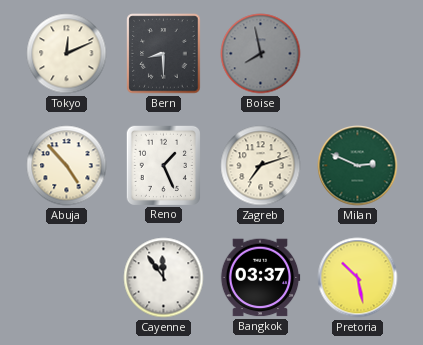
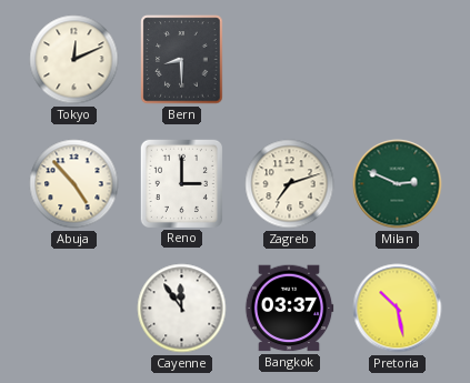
Boise: 7:58 -> none
Reno: 1:26 -> 3:00
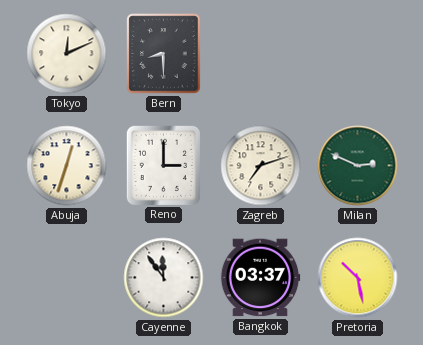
Abuja: 4:53 -> 12:33
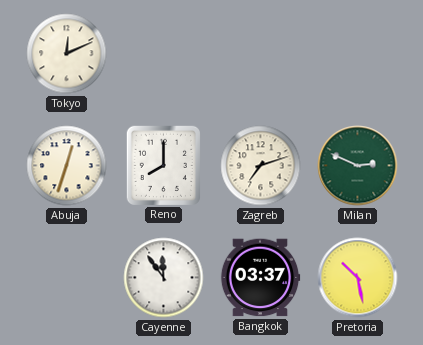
Bern: 8:30 -> none
Reno: 3:00 -> 8:00
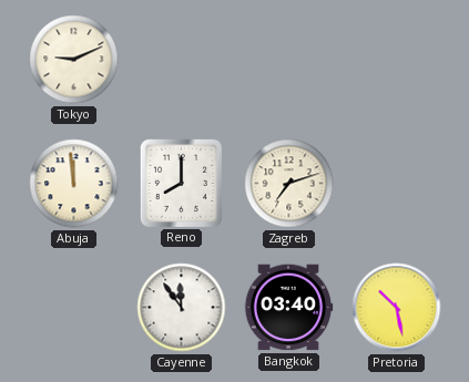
Tokyo: 12:11 -> 9:11
Abuja: 12:33 -> 11:59
Milan: 2:49 -> none
Bangkok: 03:37 -> 03:40
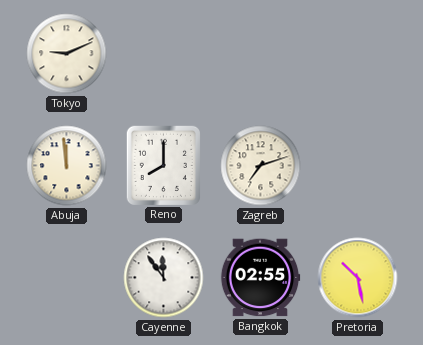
Bangkok: 03:40 -> 02:55
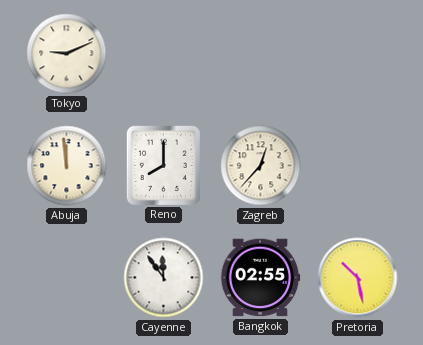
Zagreb: 7:12 -> 12:37
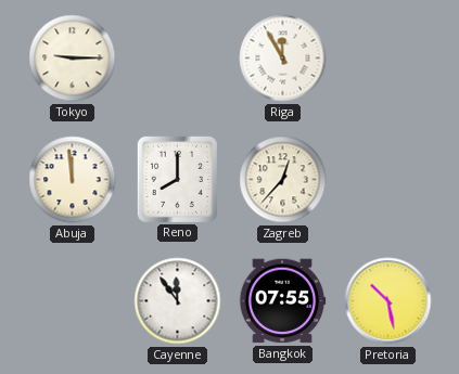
Tokyo: 9:11 -> 9:15
Riga: none -> 11:55
Bangkok: 02:55 -> 07:55
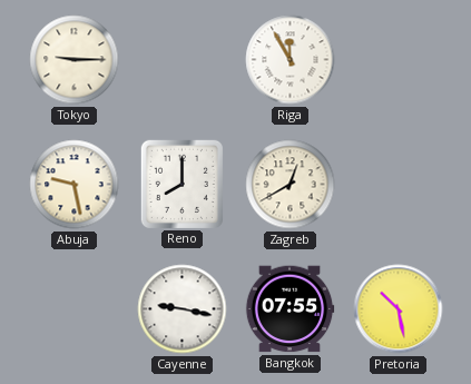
Abuja: 11:59 -> 9:28
Zagreb: 12:37 -> 12:40
Cayenne: 11:54 -> 9:17
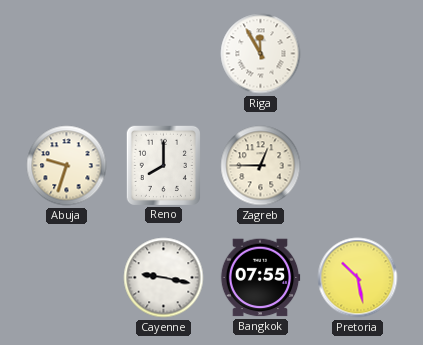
Tokyo: 9:15 -> none
Abuja: 9:28 -> 9:33
Zagreb: 12:40 -> 12:45
